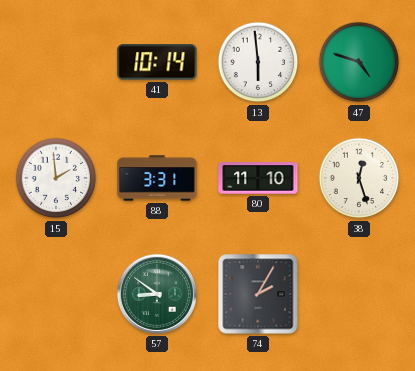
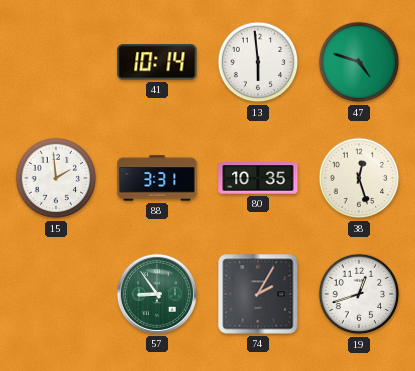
80: 11:10 -> 10:35
57: 8:51 -> 8:54
19: none -> 12:42
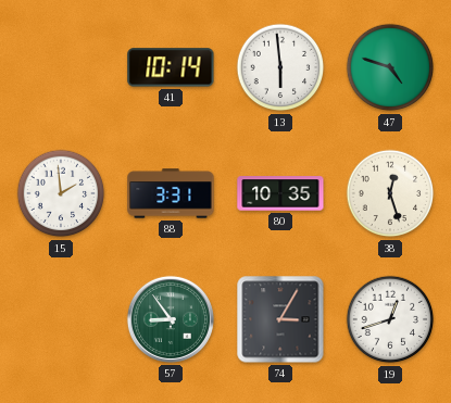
74: 2:05 -> 3:05
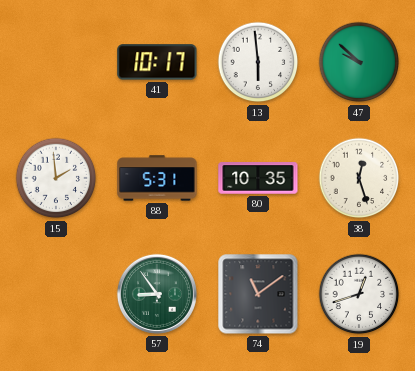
41: 10:14 -> 10:17
47: 4:48 -> 9:52
88: 3:31 -> 5:31
74: 3:05 -> 11:09
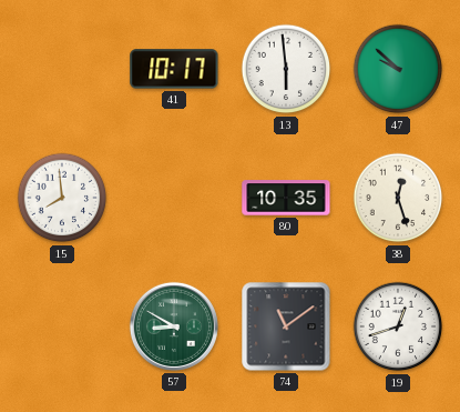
15: 1:59 -> 7:59
88: 5:31 -> none
57: 8:54 -> 8:50
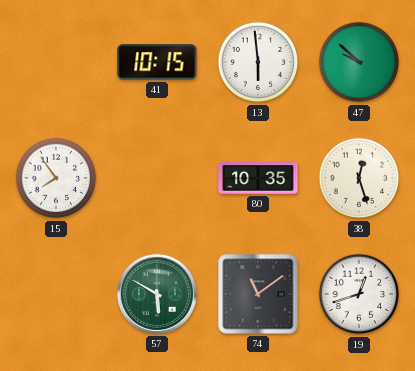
41: 10:17 -> 10:15
15: 7:59 -> 7:54
57: 8:50 -> 5:50
